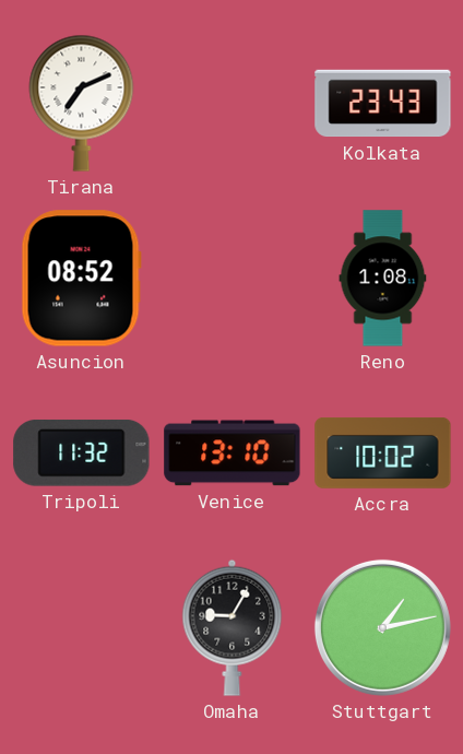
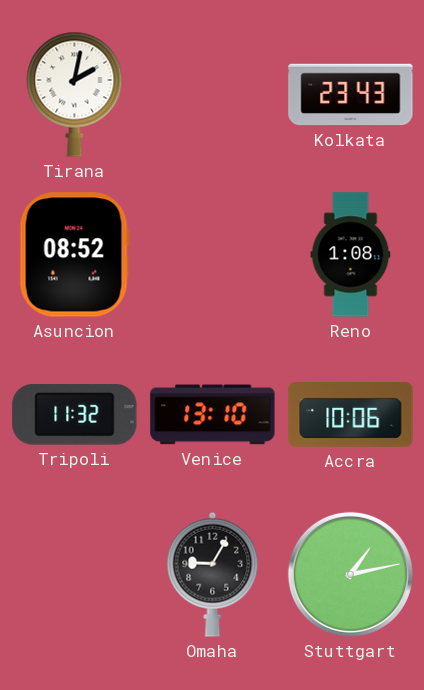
Tirana: 7:11 -> 2:02
Accra: 10:02 -> 10:06
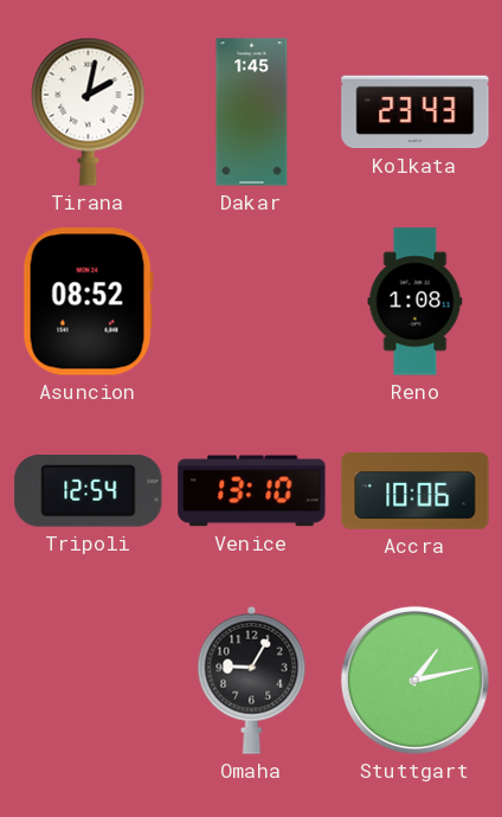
Dakar: none -> 1:45
Tripoli: 11:32 -> 12:54
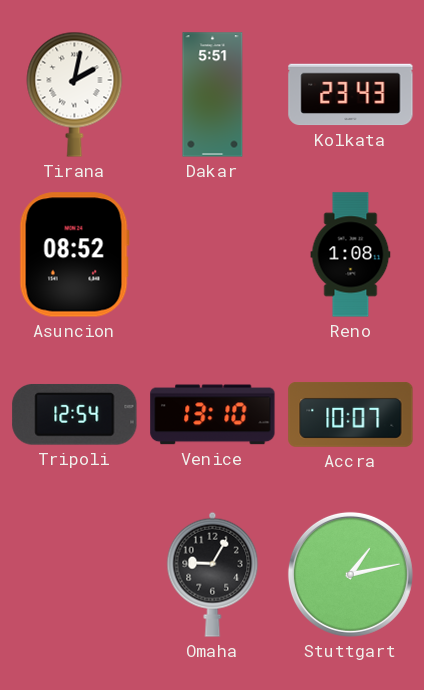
Dakar: 1:45 -> 5:51
Accra: 10:06 -> 10:07
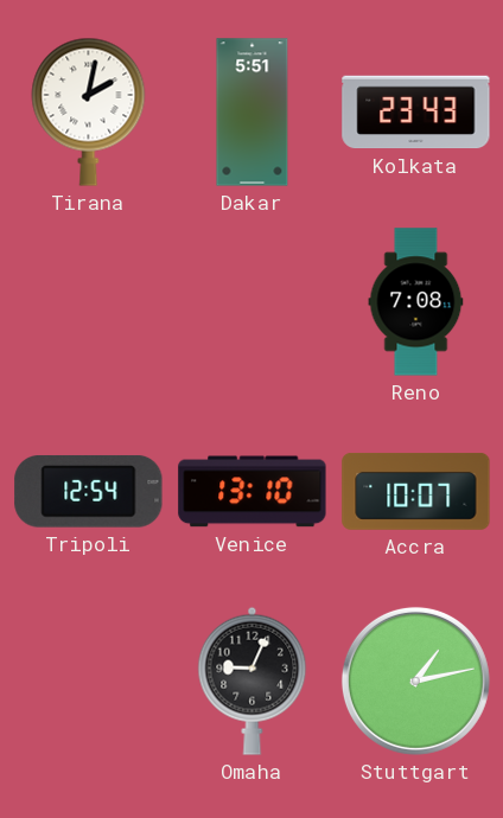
Asuncion: 08:52 -> none
Reno: 1:08 -> 7:08
Omaha: 9:05 -> 9:04
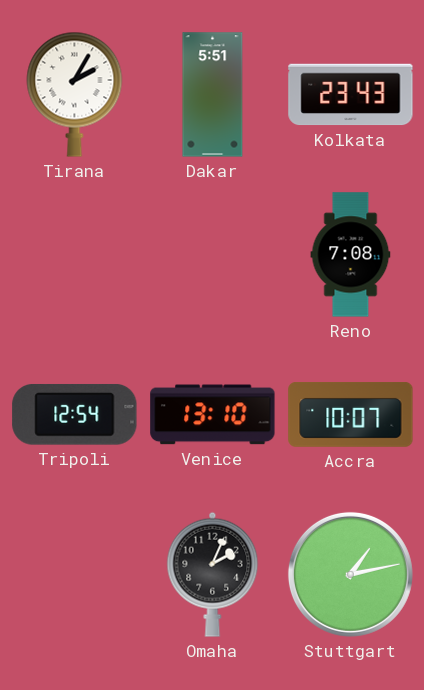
Tirana: 2:02 -> 2:05
Omaha: 9:04 -> 2:04
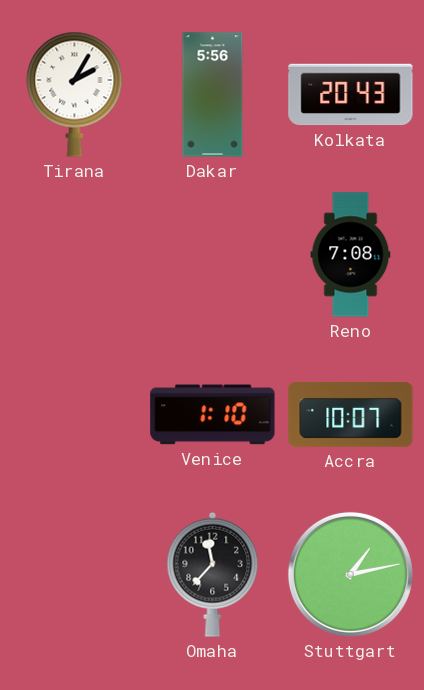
Dakar: 5:51 -> 5:56
Kolkata: 23:43 -> 20:43
Tripoli: 12:54 -> none
Venice: 13:10 -> 1:10
Omaha: 2:04 -> 11:37
